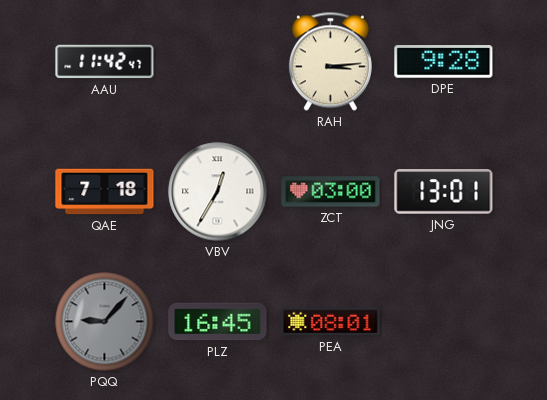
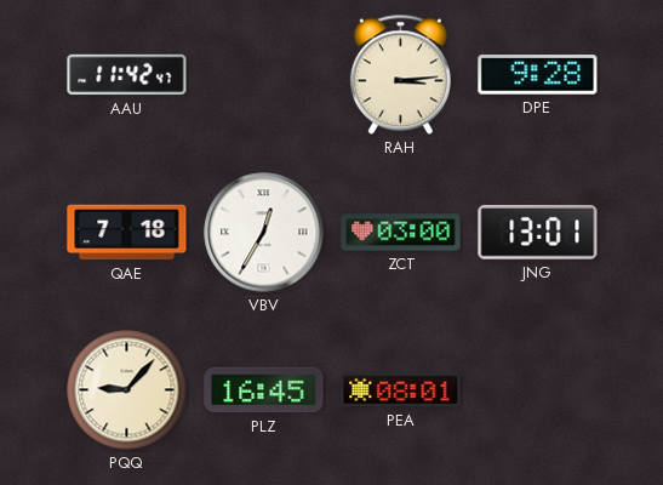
PQQ dial: grey -> cream
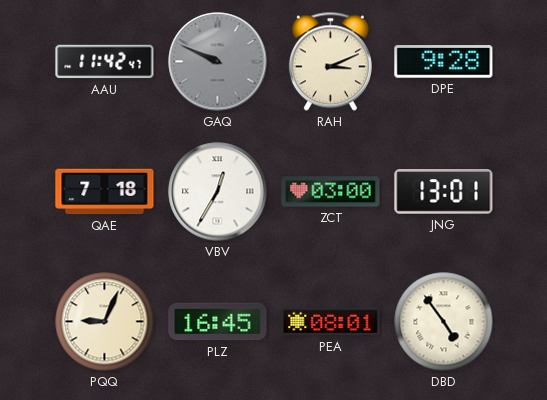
GAQ: none -> 9:49
RAH: 3:14 -> 3:11
PQQ: 9:07 -> 9:04
DBD: none -> 4:54
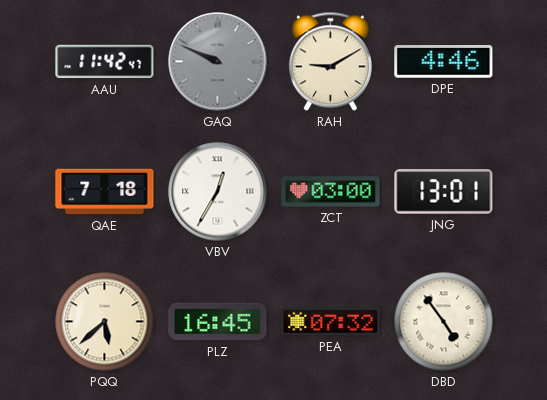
RAH: 3:11 -> 9:10
DPE: 9:28 -> 4:46
PQQ: 9:04 -> 5:38
PEA: 08:01 -> 07:32
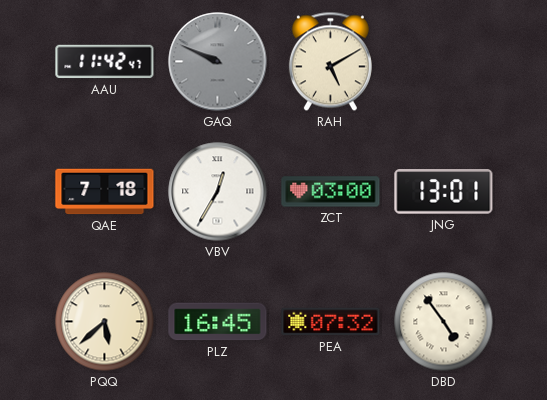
RAH: 9:10 -> 5:10
DPE: 4:46 -> none
